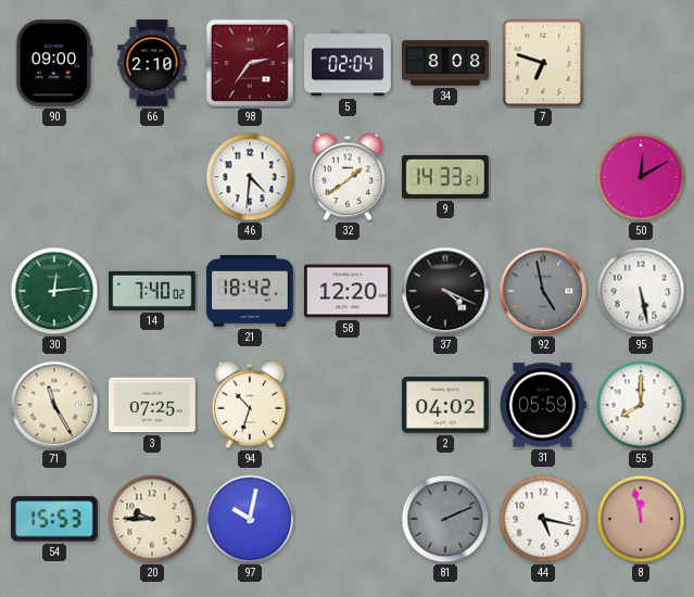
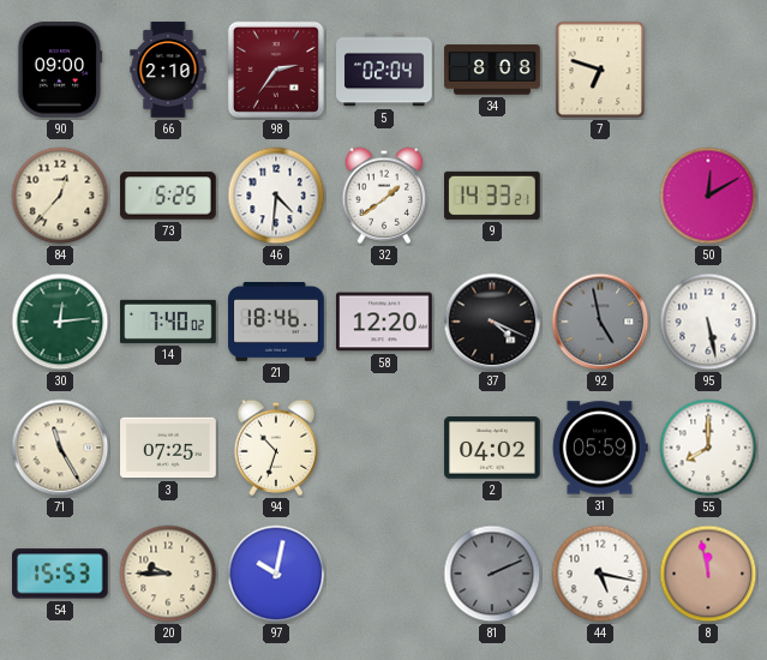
84: none -> 12:37
73: none -> 5:25
21: 18:42 -> 18:46
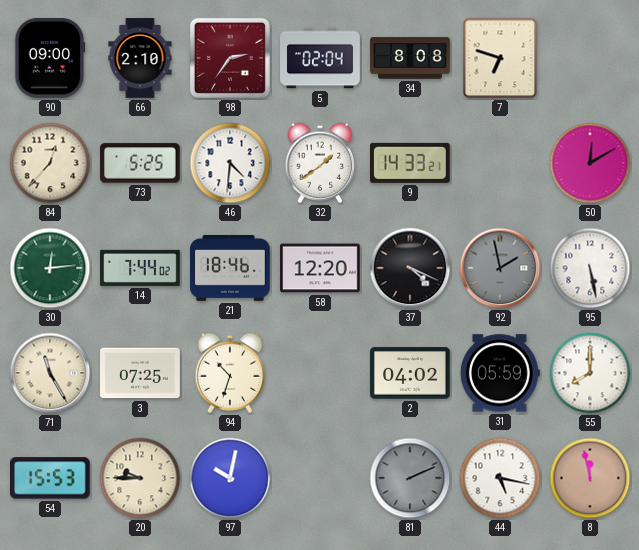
14: 7:40 -> 7:44
92: 4:58 -> 1:58
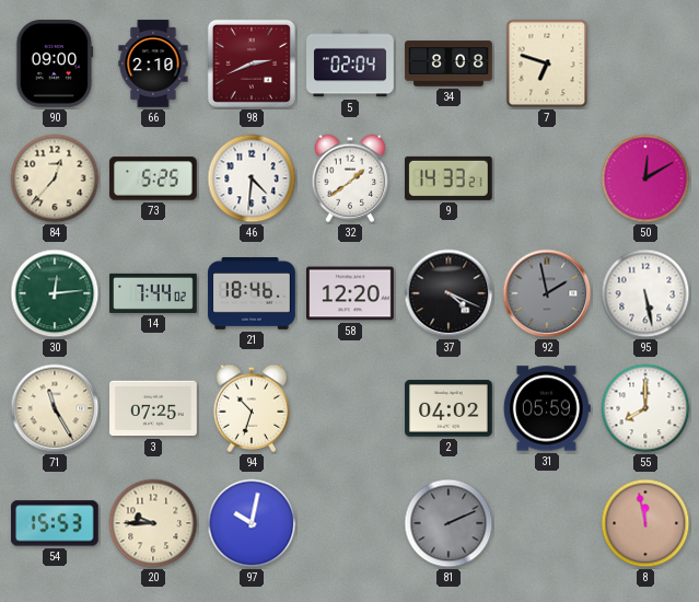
98: 2:36 -> 2:41
44: 5:17 -> none
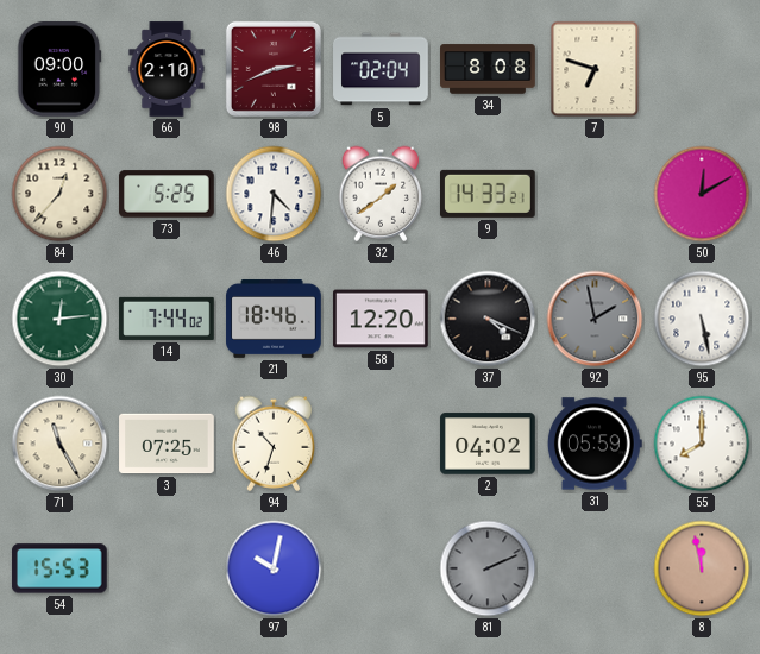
20: 9:45 -> none
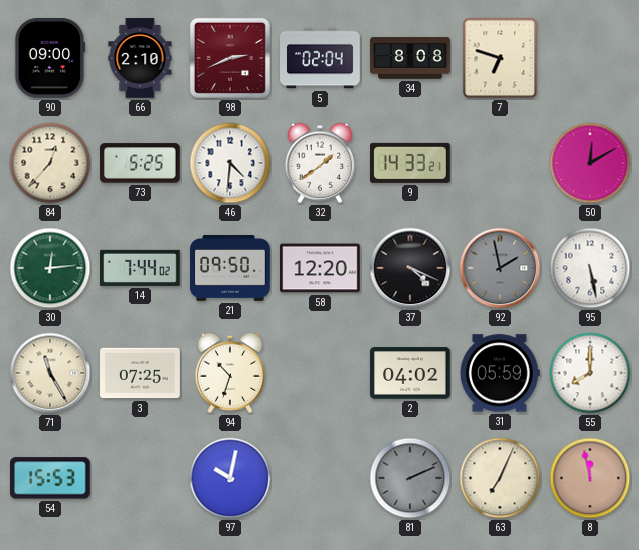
21: 18:46 -> 09:50
63: none -> 7:04
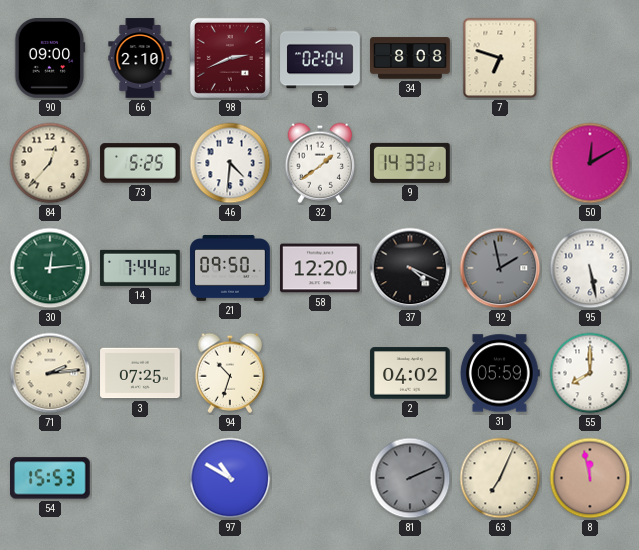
71: 11:25 -> 2:14
97: 10:02 -> 10:50
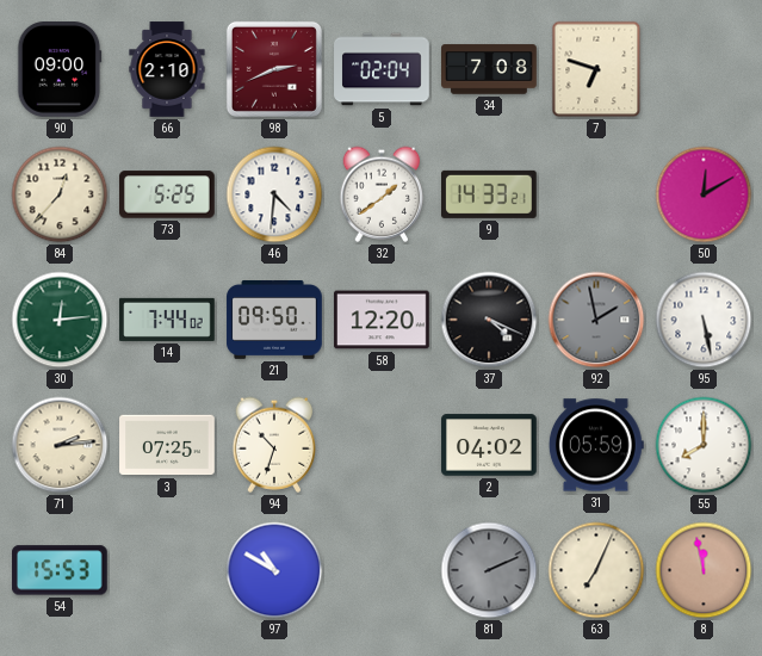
34: 8:08 -> 7:08
